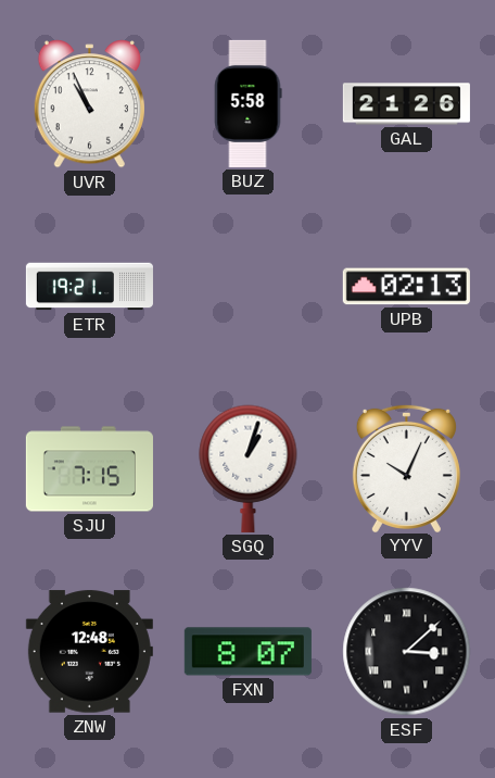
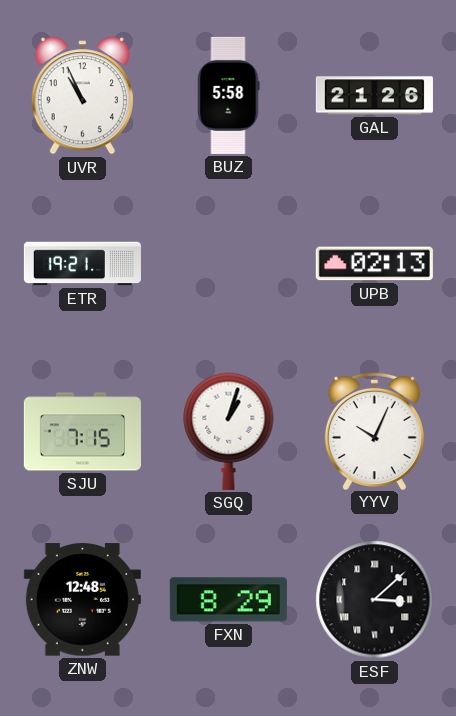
FXN: 8:07 -> 8:29
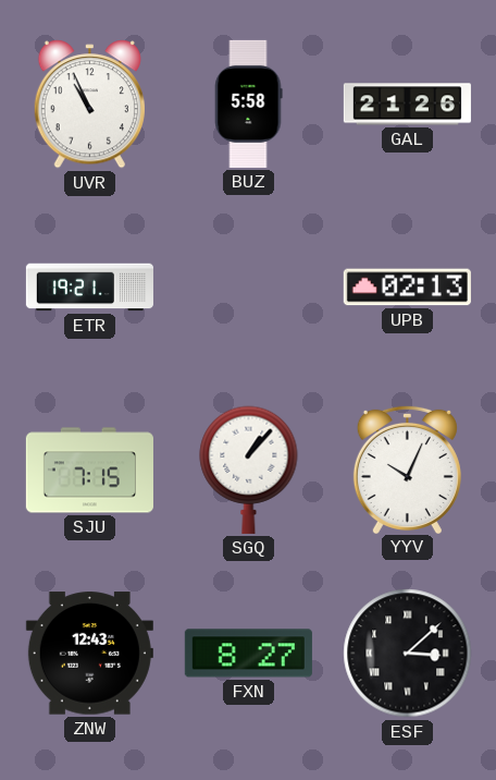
SGQ: 1:03 -> 1:07
ZNW: 12:48 -> 12:43
FXN: 8:29 -> 8:27
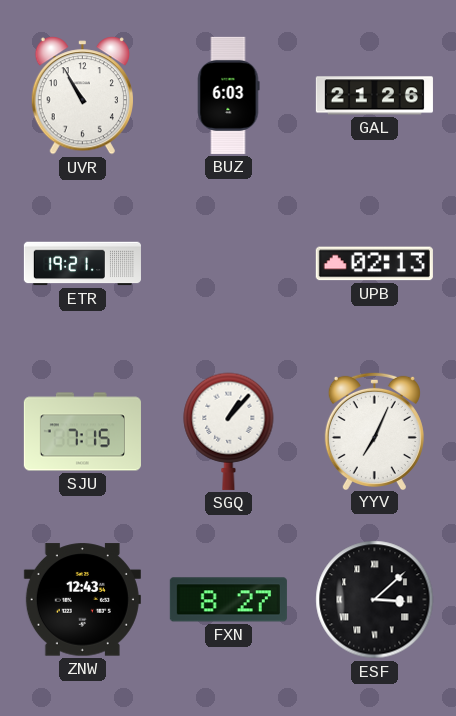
UVR: 10:56 -> 10:55
BUZ: 5:58 -> 6:03
YYV: 10:04 -> 7:04
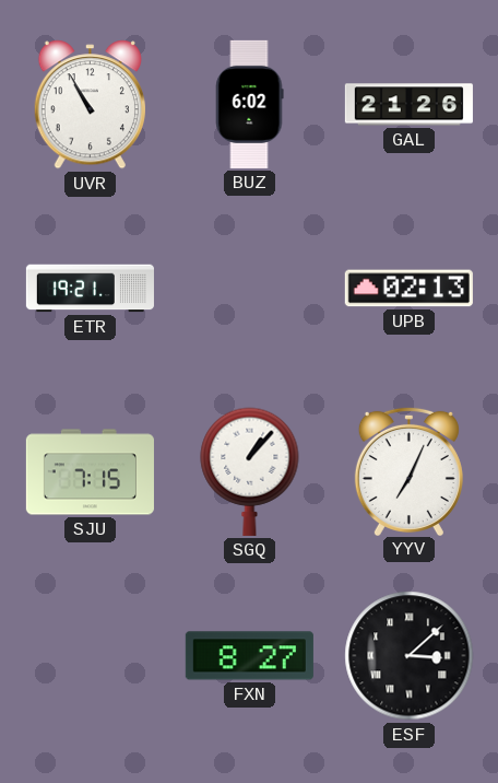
BUZ: 6:03 -> 6:02
ZNW: 12:43 -> none
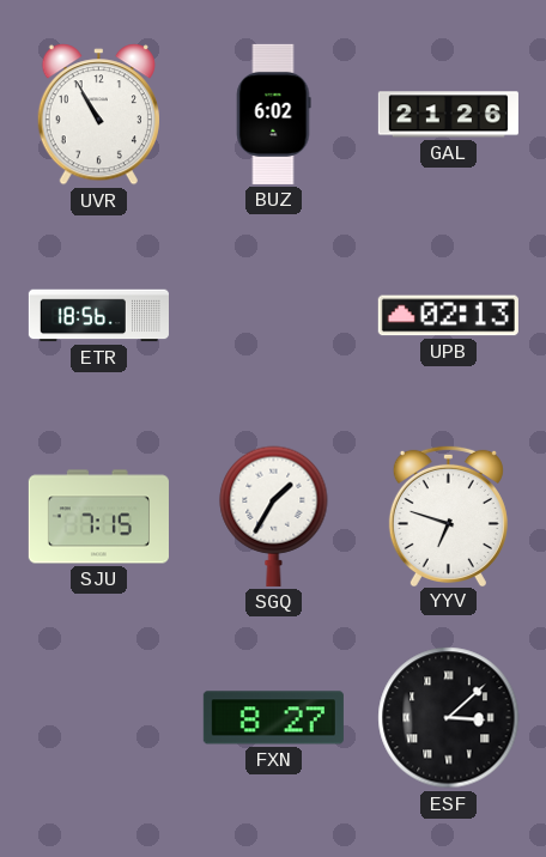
ETR: 19:21 -> 18:56
SGQ: 1:07 -> 1:35
YYV: 7:04 -> 6:48
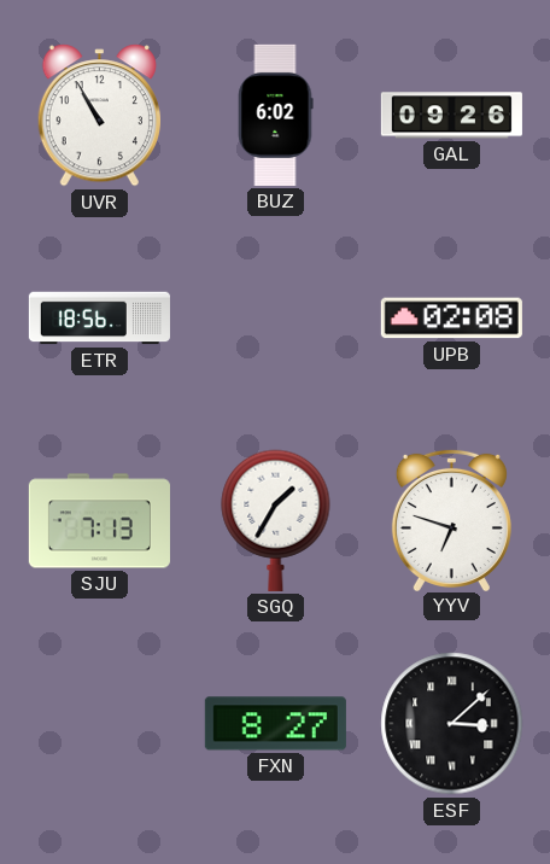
GAL: 21:26 -> 09:26
UPB: 02:13 -> 02:08
SJU: 7:15 -> 7:13
